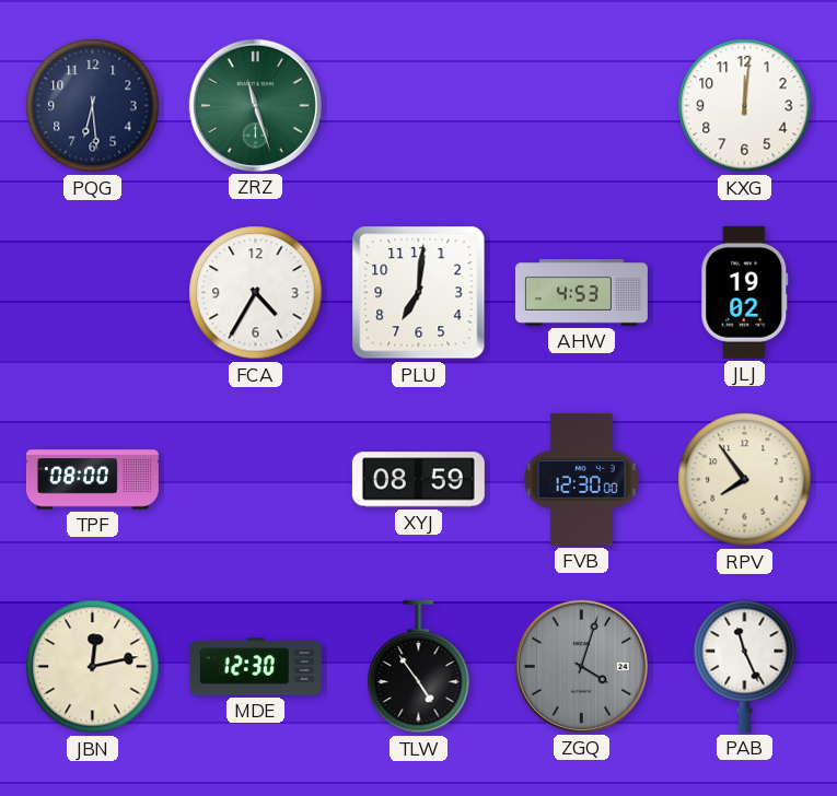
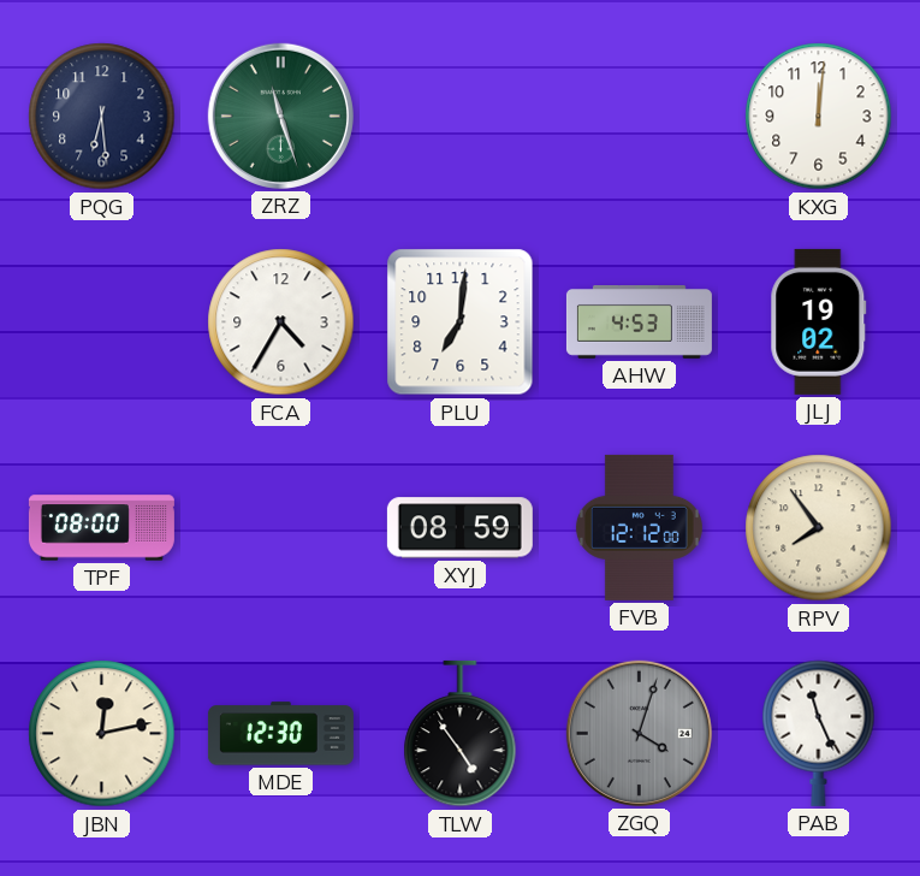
FVB: 12:30 -> 12:12
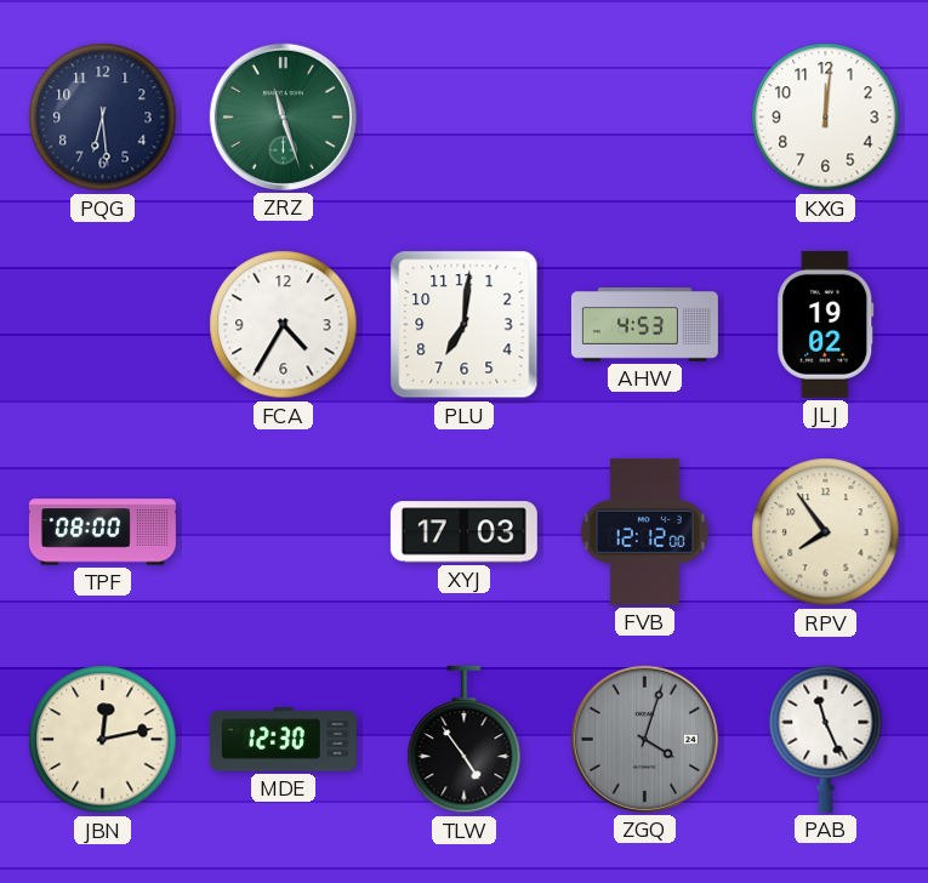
XYJ: 08:59 -> 17:03
